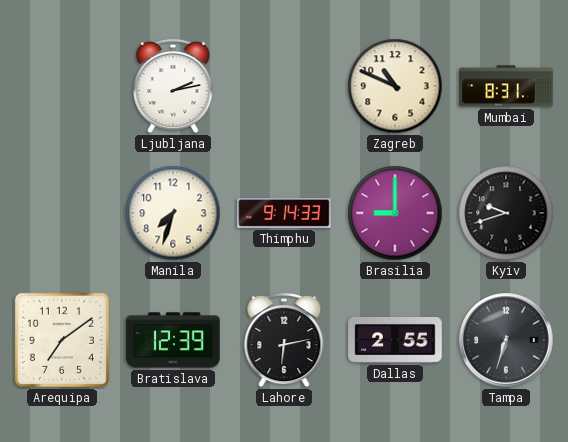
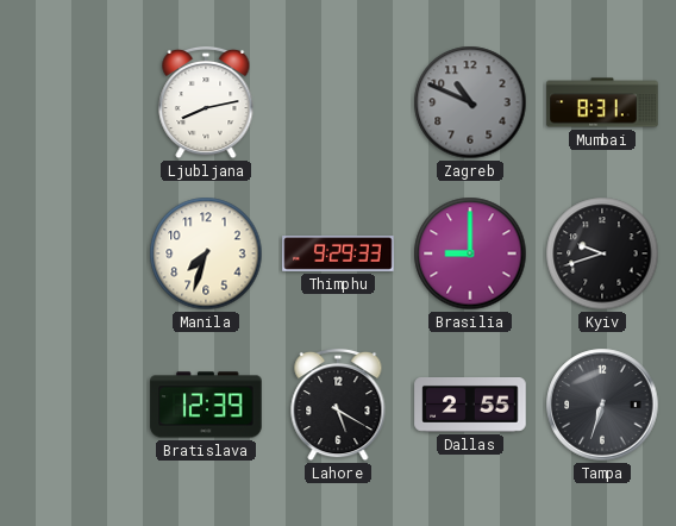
Ljubljana: 2:13 -> 8:13
Zagreb dial: cream -> grey
Thimphu: 9:14 -> 9:29
Arequipa: 7:09 -> none
Lahore: 6:13 -> 5:20
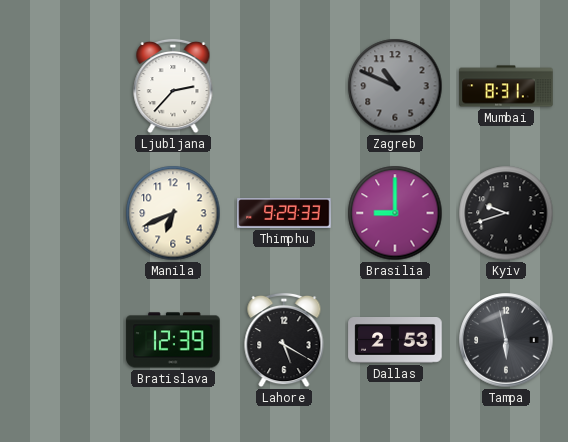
Ljubljana: 8:13 -> 2:37
Manila: 7:33 -> 6:41
Dallas: 2:55 -> 2:53
Tampa: 6:33 -> 5:58
